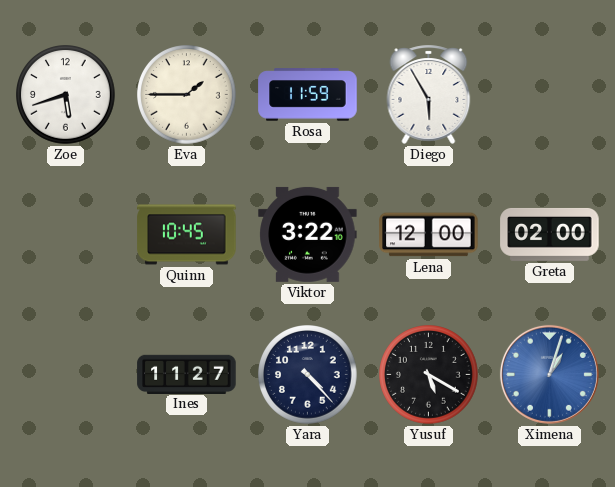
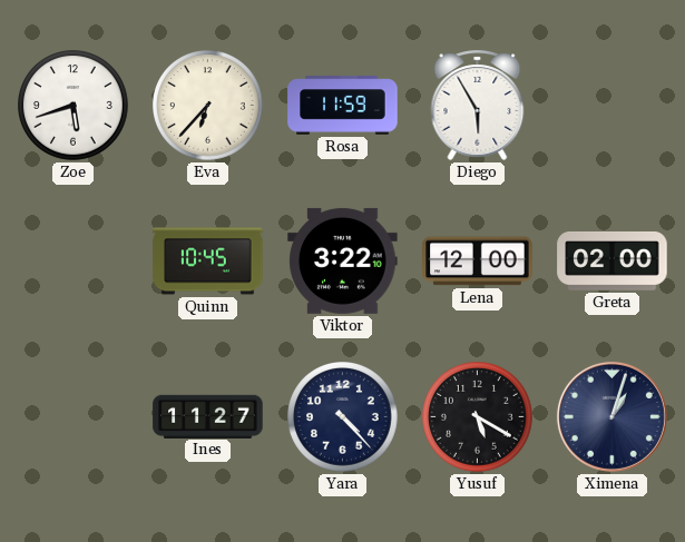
Eva: 1:45 -> 6:37
Ximena dial: blue -> navy
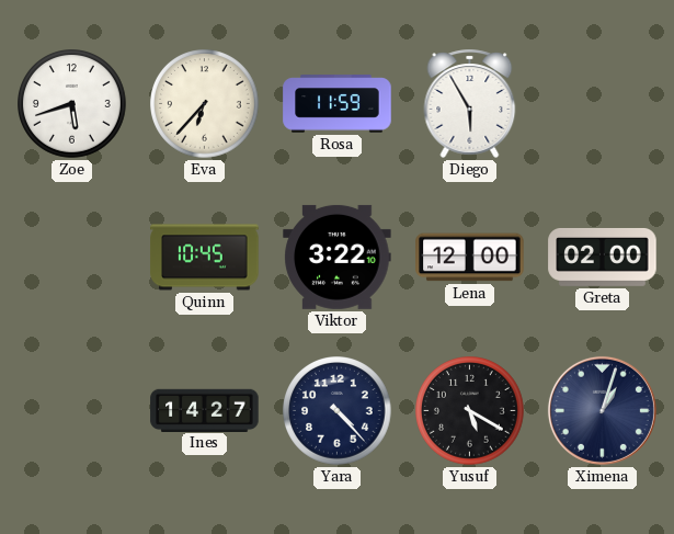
Ines: 11:27 -> 14:27
